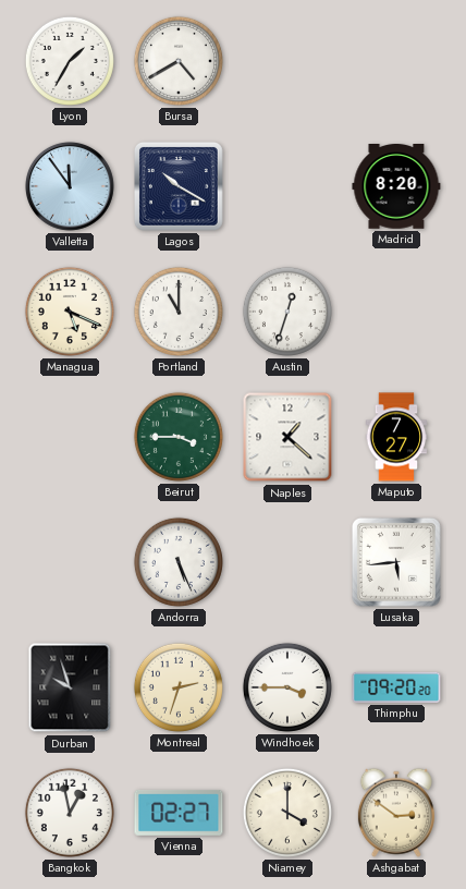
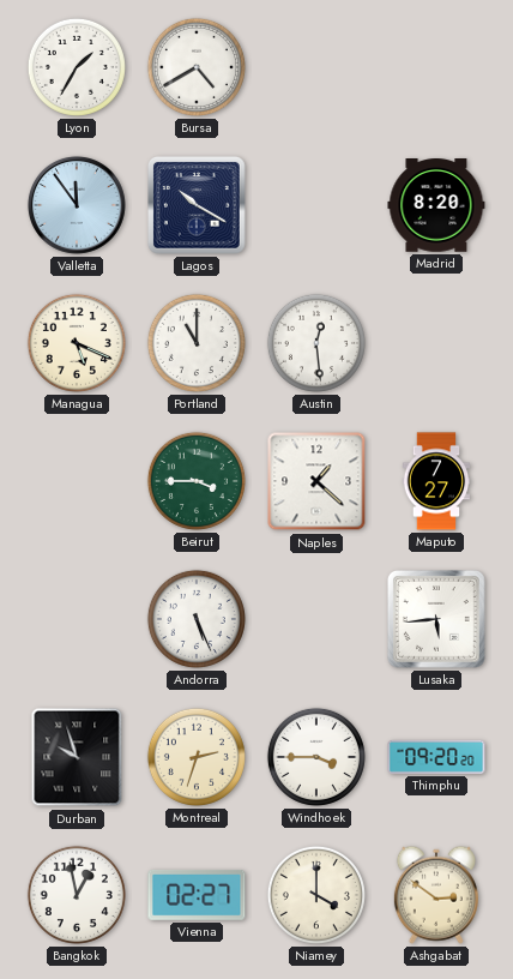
Austin: 12:33 -> 12:29
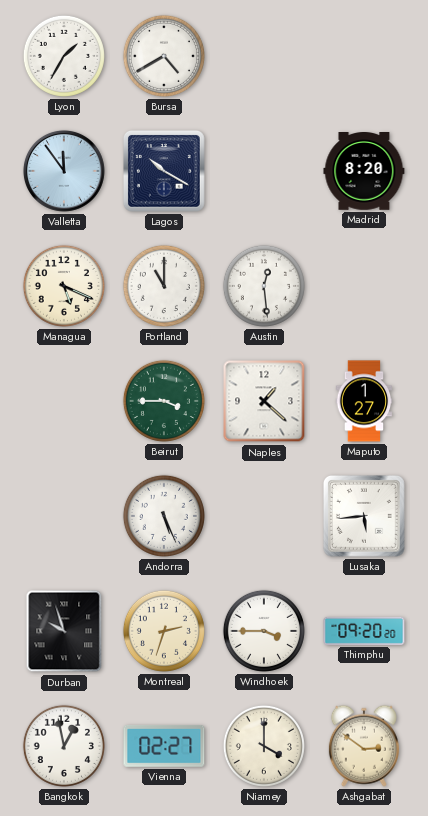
Maputo: 7:27 -> 1:27
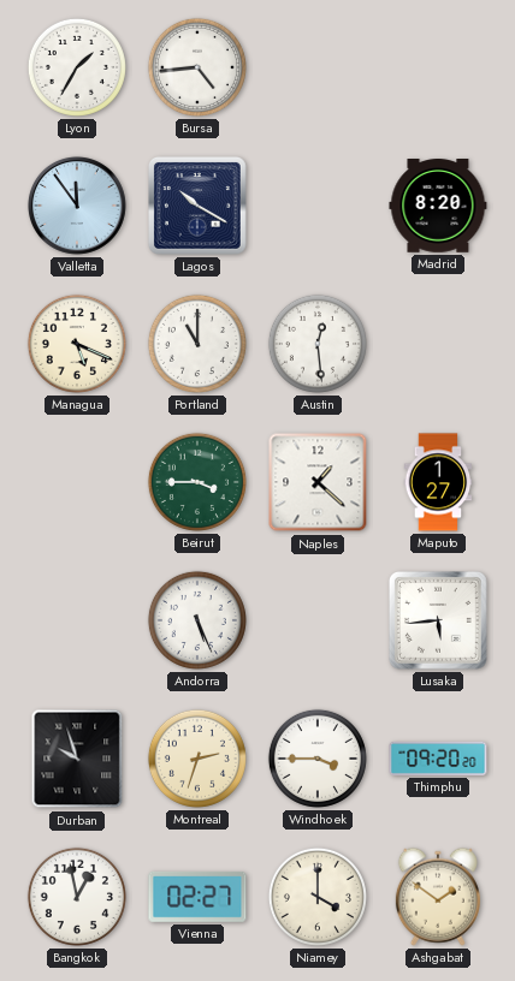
Bursa: 4:40 -> 4:44
Ashgabat: 2:51 -> 1:51
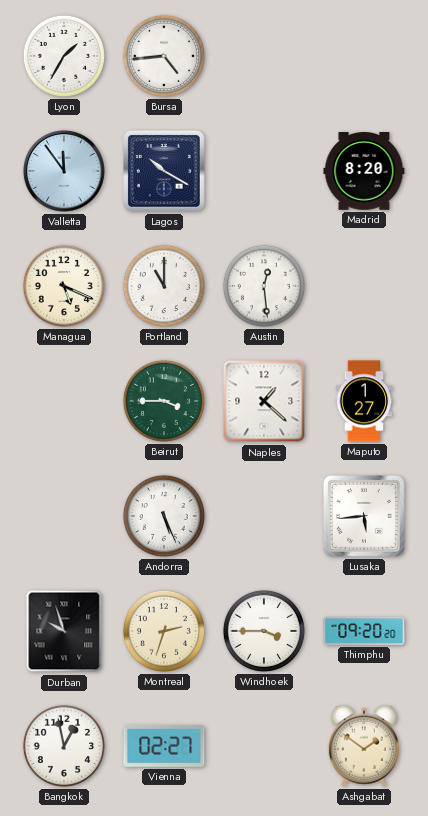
Niamey: 4:00 -> none
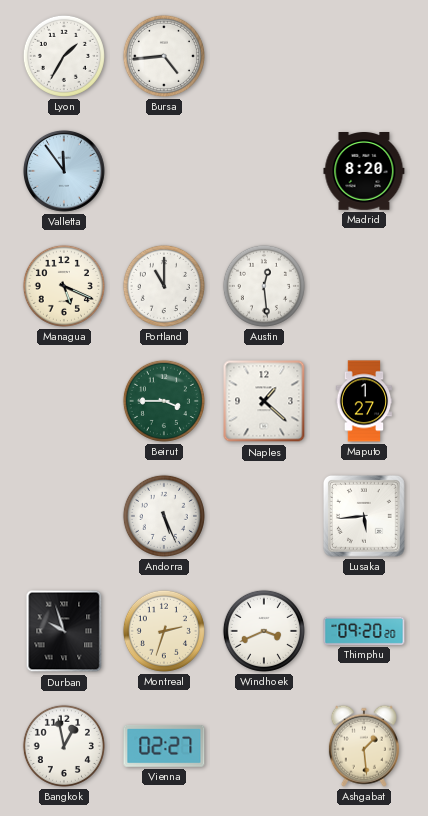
Lagos: 10:20 -> none
Windhoek: 3:45 -> 3:41
Ashgabat: 1:51 -> 1:29
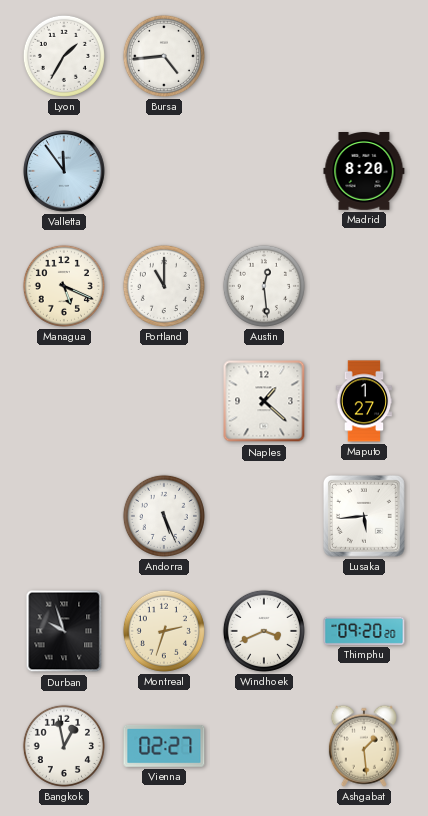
Beirut: 3:45 -> none
